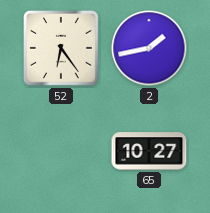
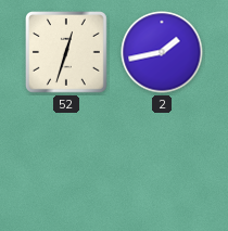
52: 6:24 -> 12:33
65: 10:27 -> none
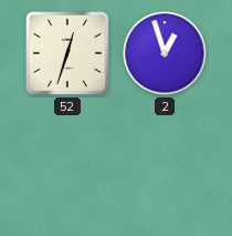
2: 1:43 -> 12:57
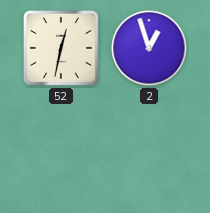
52: 12:33 -> 12:32
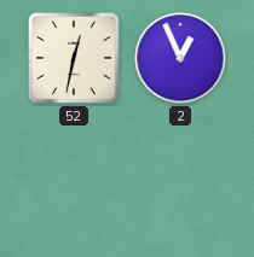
2: 12:57 -> 12:56
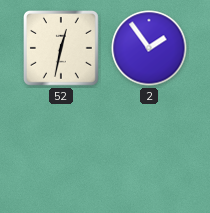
2: 12:56 -> 1:54
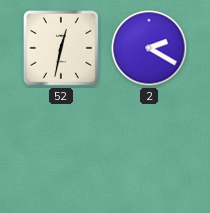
2: 1:54 -> 2:20
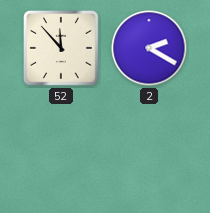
52: 12:32 -> 11:53
